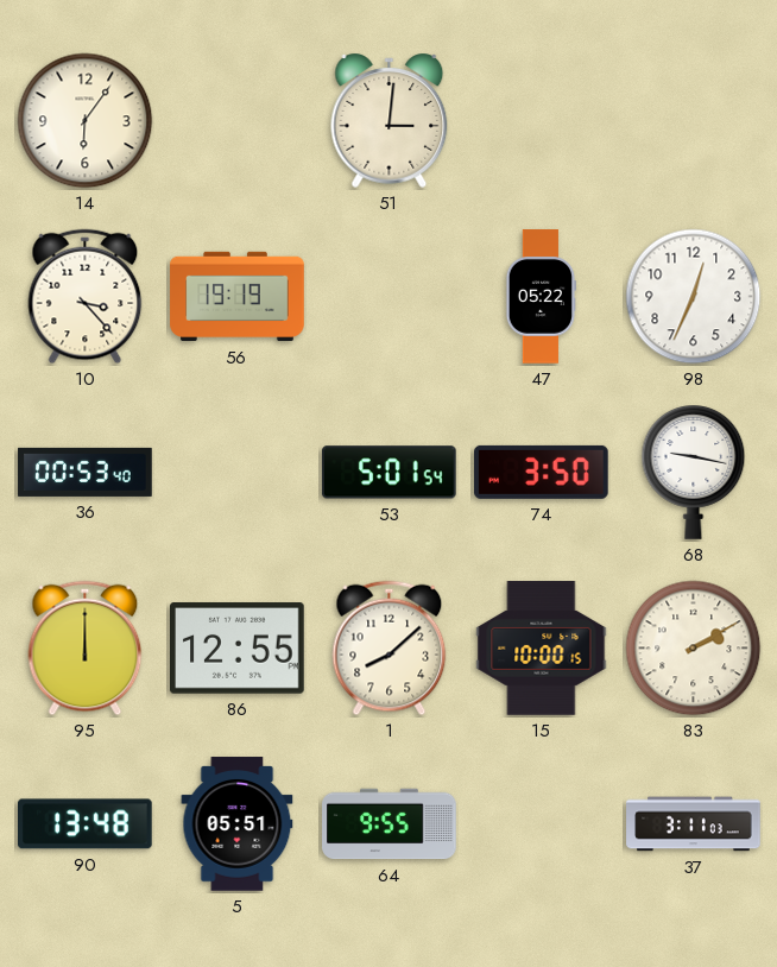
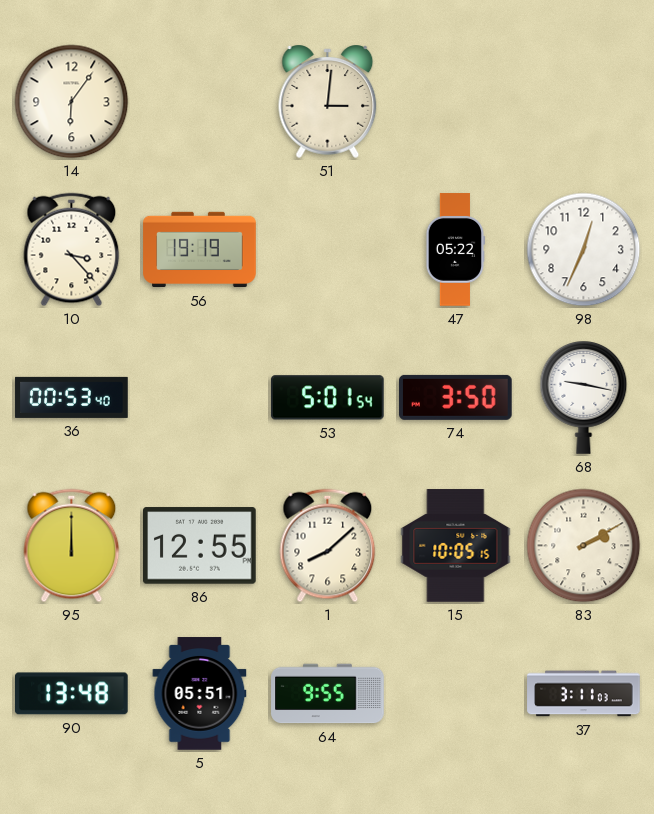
15: 10:00 -> 10:05
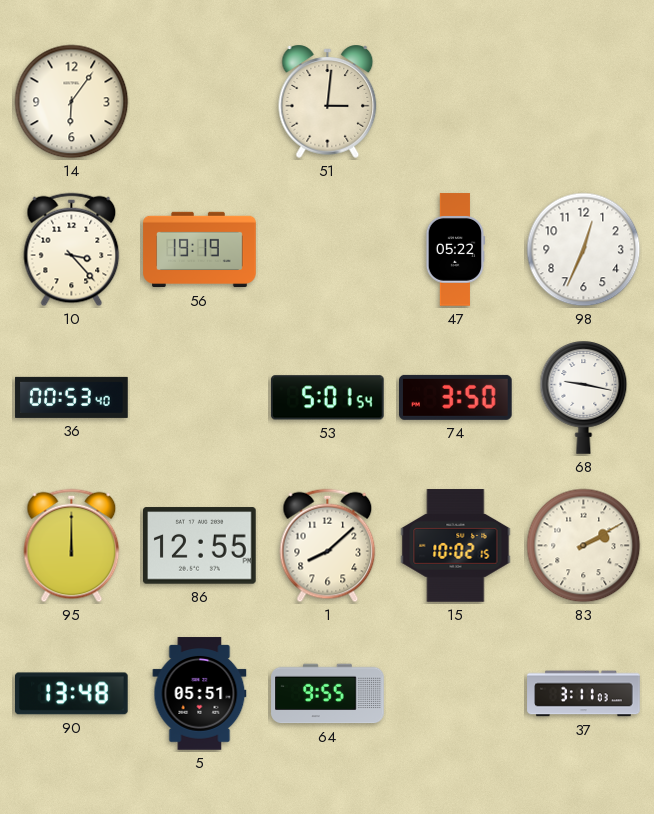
15: 10:05 -> 10:02
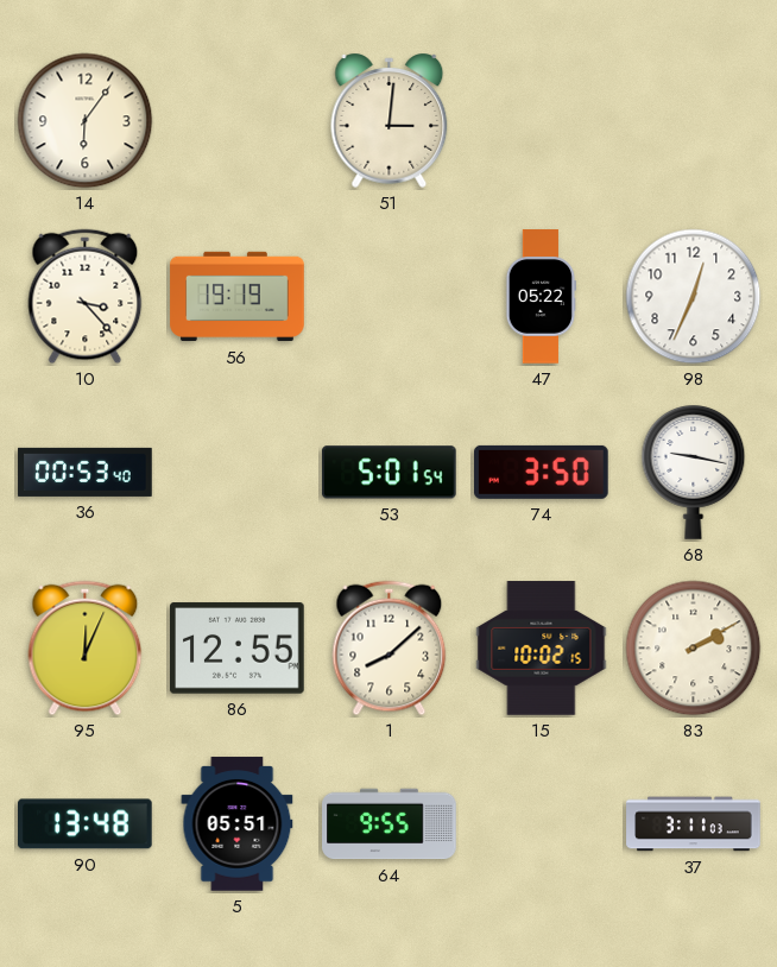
95: 12:00 -> 12:04
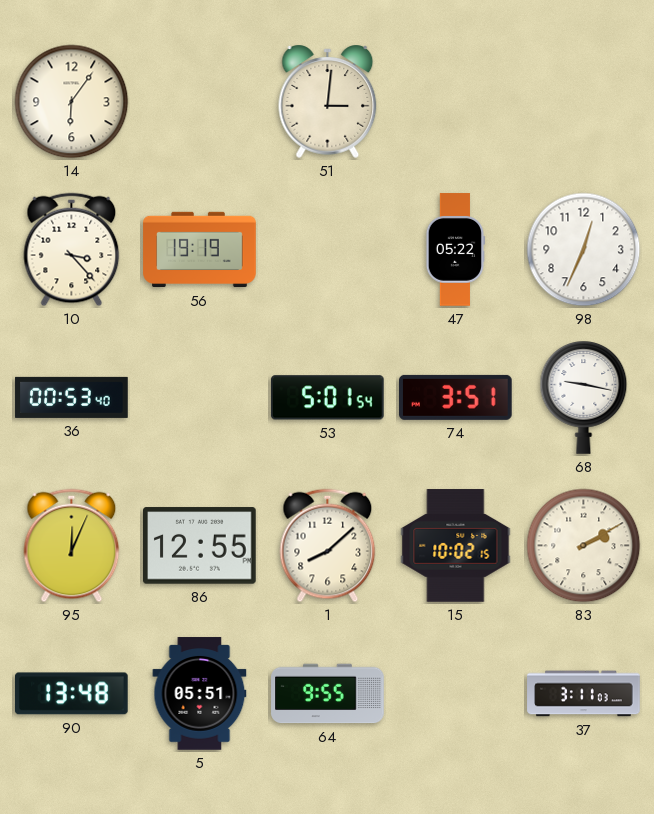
74: 3:50 -> 3:51
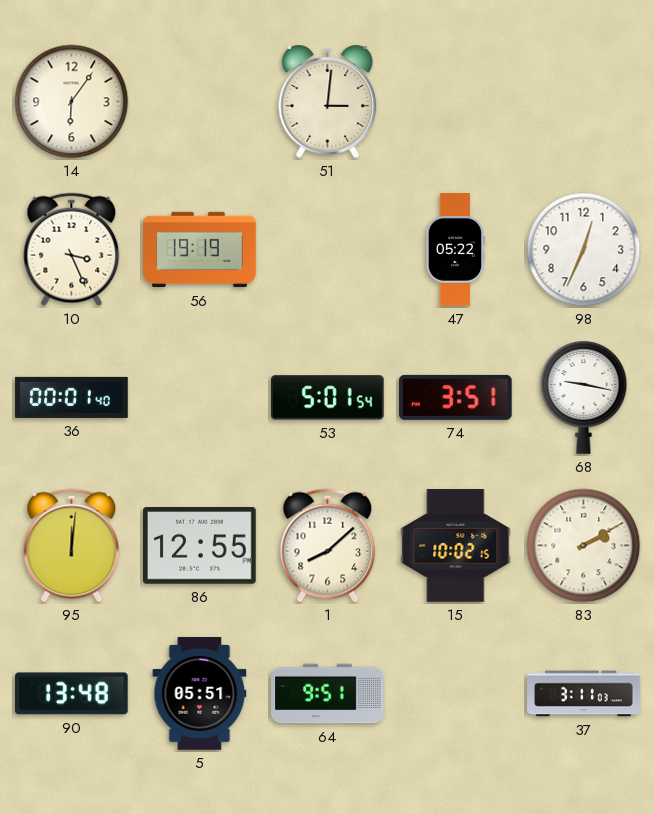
10: 3:23 -> 3:26
36: 00:53 -> 00:01
95: 12:04 -> 12:01
64: 9:55 -> 9:51
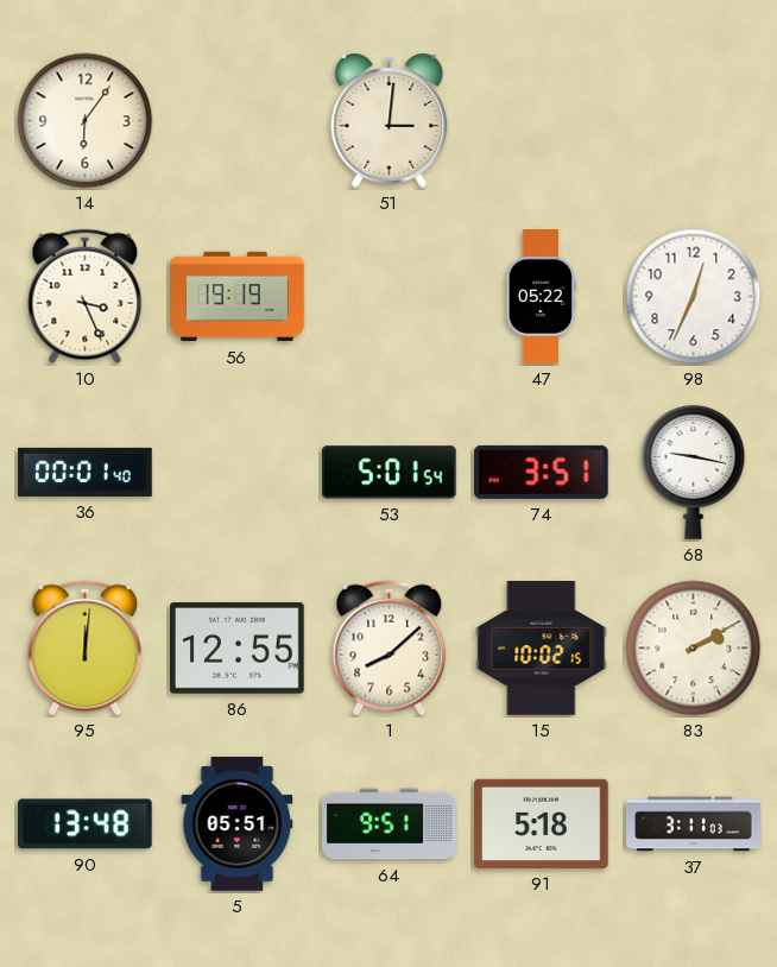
91: none -> 5:18
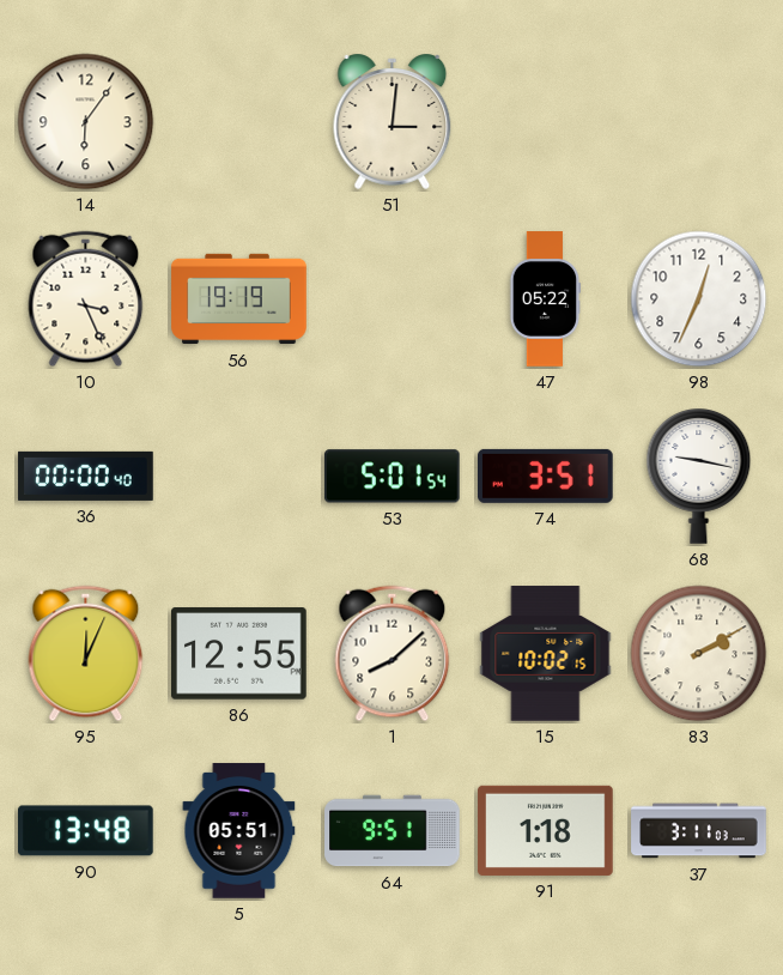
36: 00:01 -> 00:00
95: 12:01 -> 12:04
91: 5:18 -> 1:18
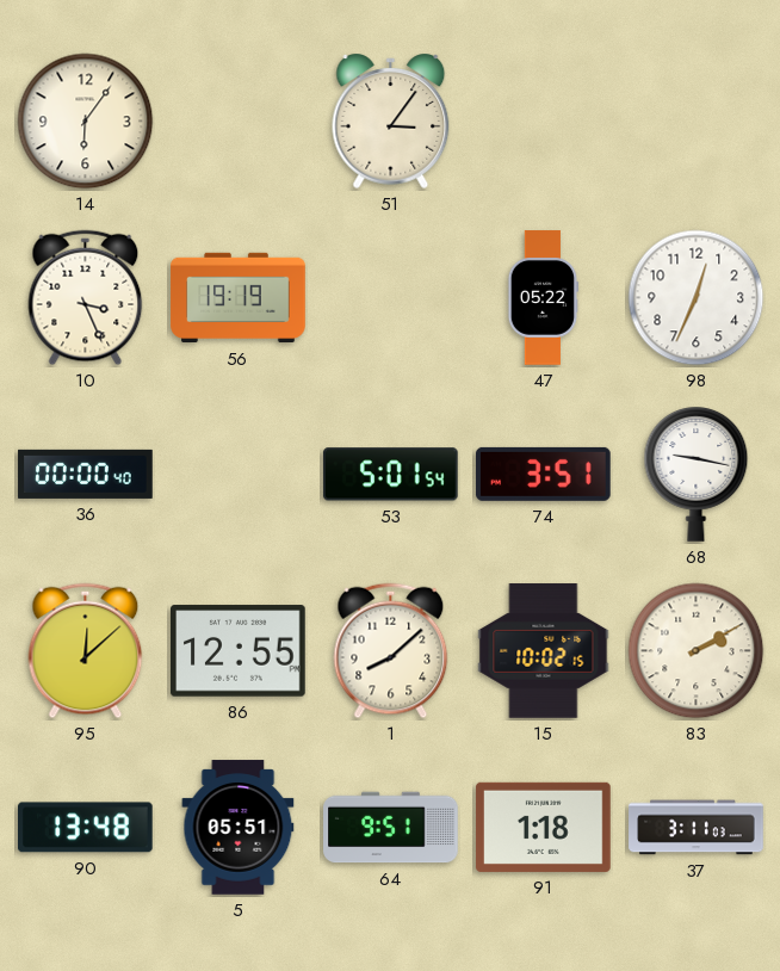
51: 3:01 -> 3:06
95: 12:04 -> 12:08
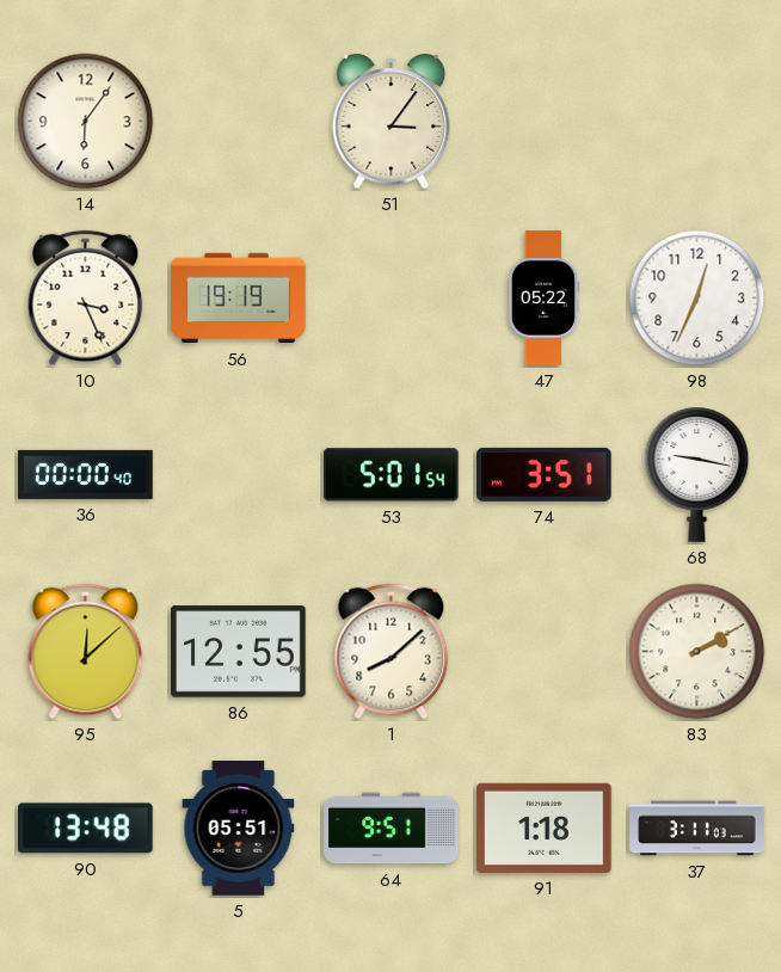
15: 10:02 -> none
